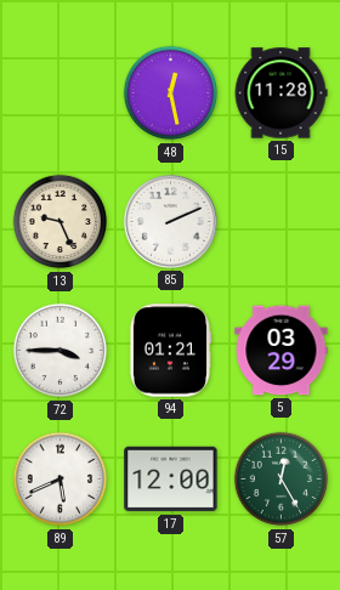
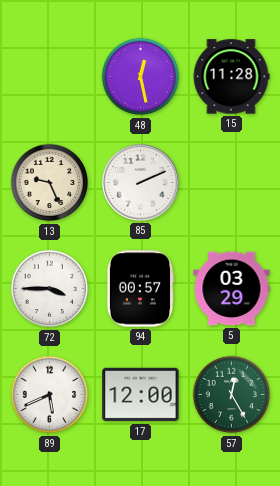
94: 01:21 -> 00:57
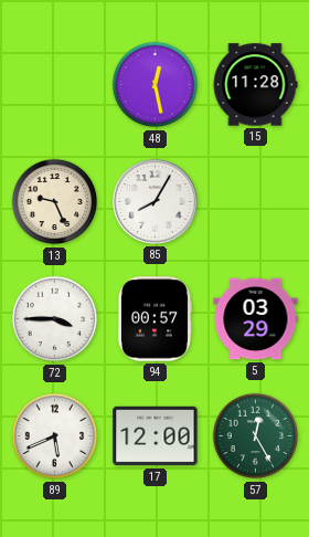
85: 2:11 -> 8:05
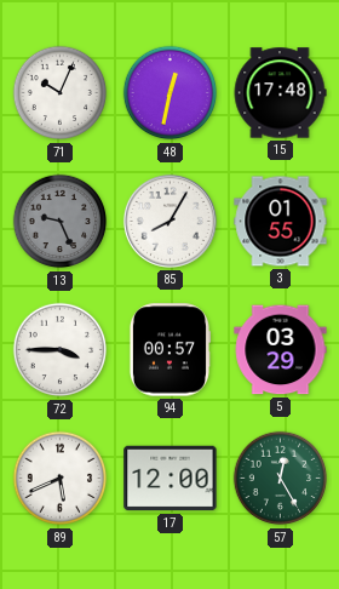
71: none -> 10:04
48: 12:28 -> 12:32
15: 11:28 -> 17:48
13 dial: cream -> grey
3: none -> 01:55
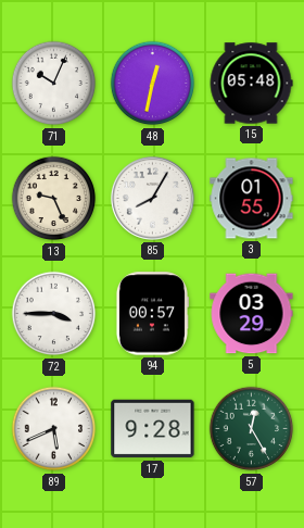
15: 17:48 -> 05:48
13 dial: grey -> cream
17: 12:00 -> 9:28
